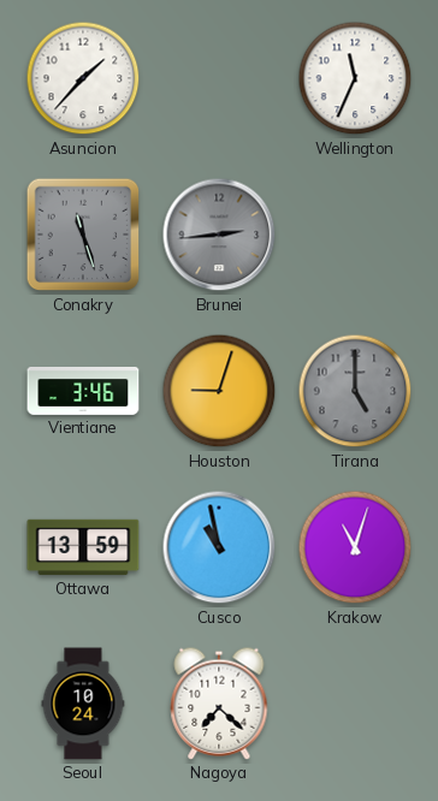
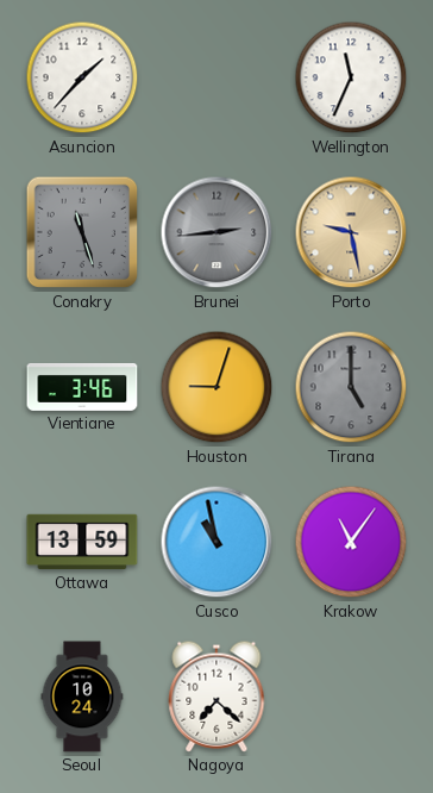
Porto: none -> 9:28
Krakow: 11:03 -> 11:06
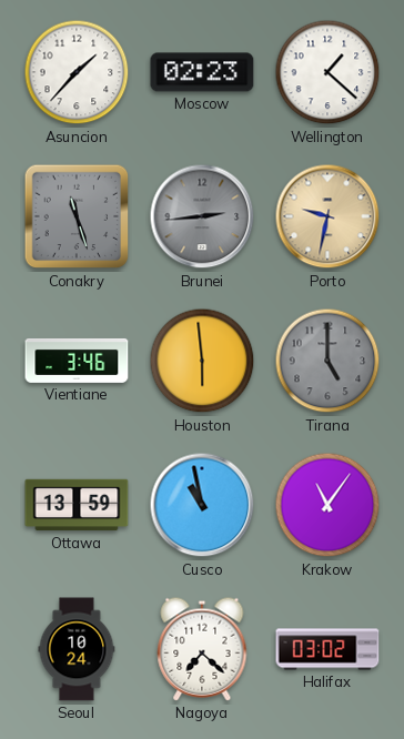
Moscow: none -> 02:23
Wellington: 11:34 -> 1:22
Porto: 9:28 -> 9:32
Houston: 9:03 -> 5:59
Halifax: none -> 03:02
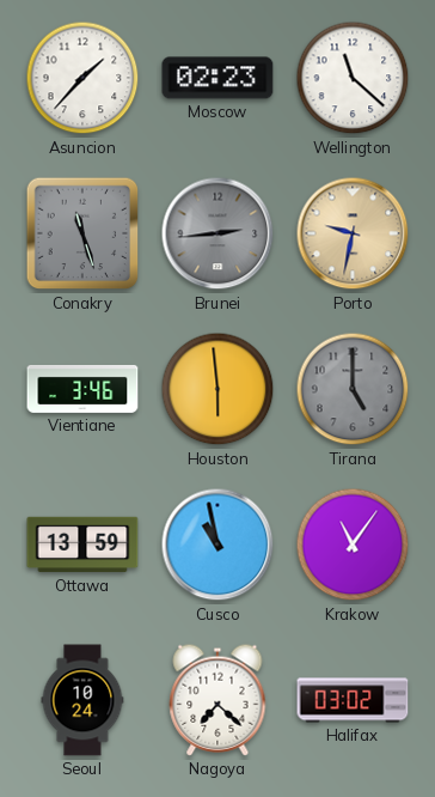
Wellington: 1:22 -> 11:22
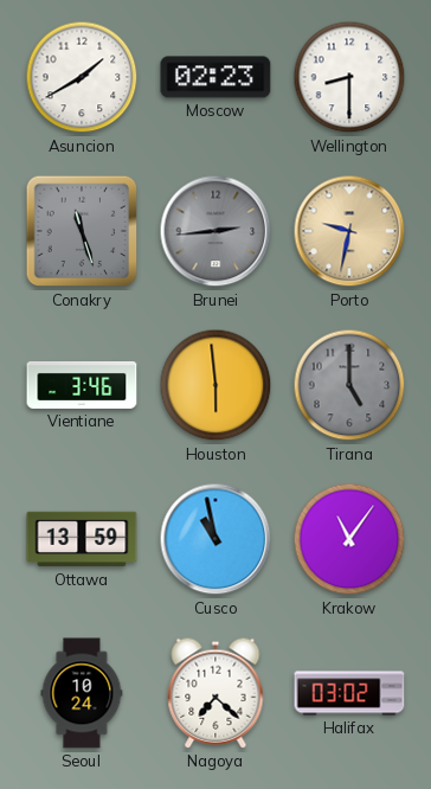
Asuncion: 1:37 -> 1:40
Wellington: 11:22 -> 8:30
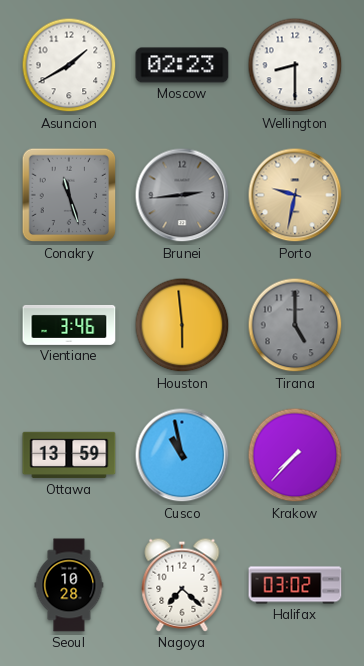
Krakow: 11:06 -> 7:37
Seoul: 10:24 -> 10:28
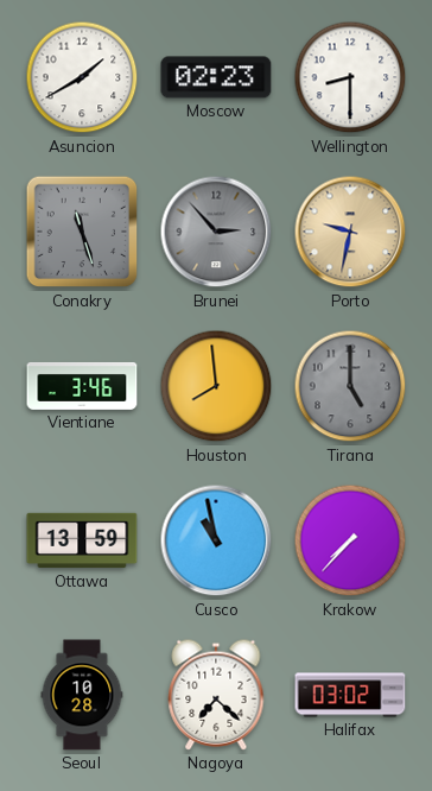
Brunei: 2:44 -> 2:53
Houston: 5:59 -> 7:59
